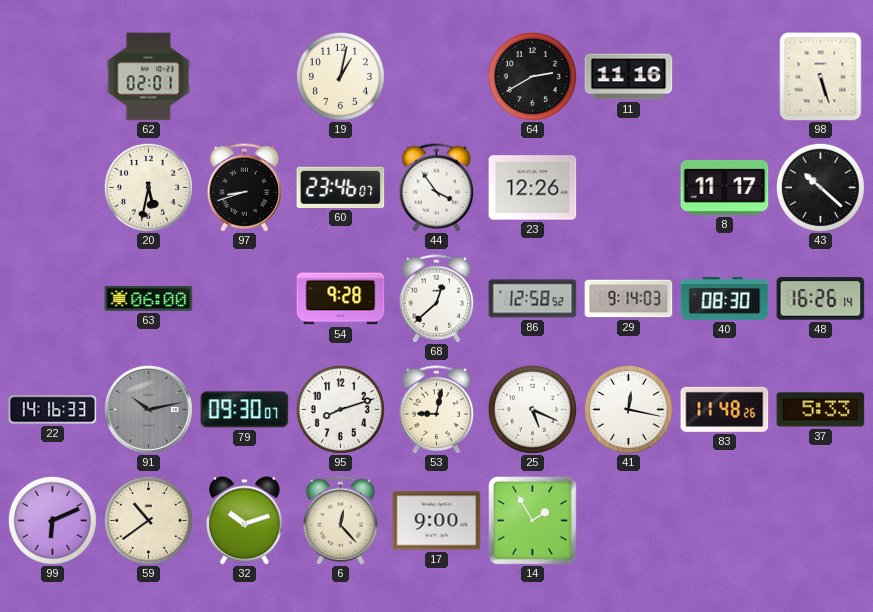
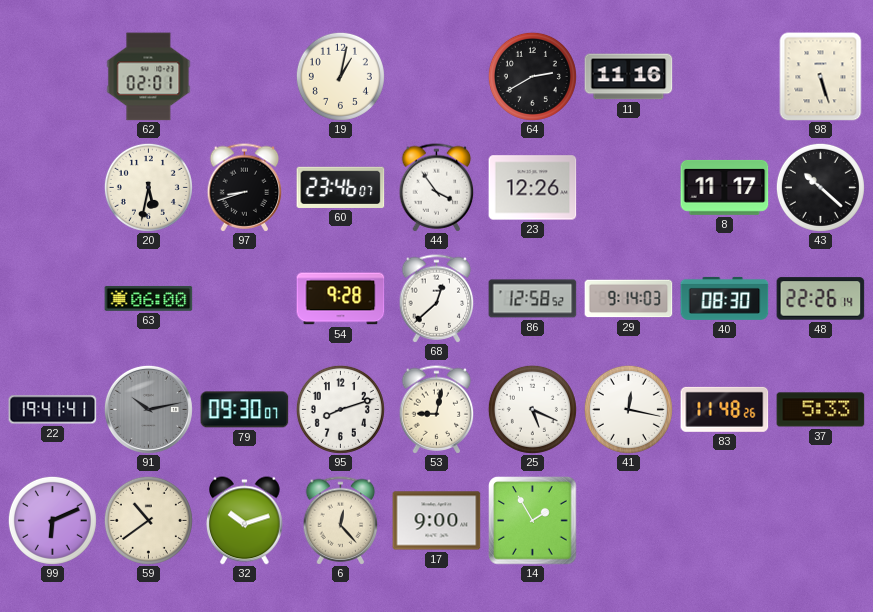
48: 16:26 -> 22:26
22: 14:16 -> 19:41
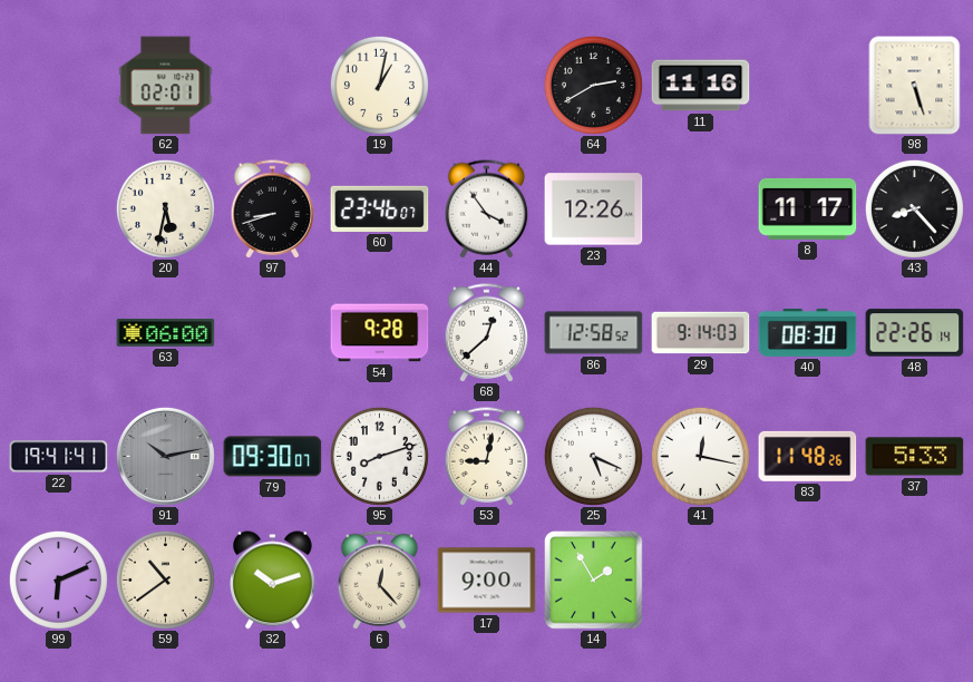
43: 10:22 -> 8:23
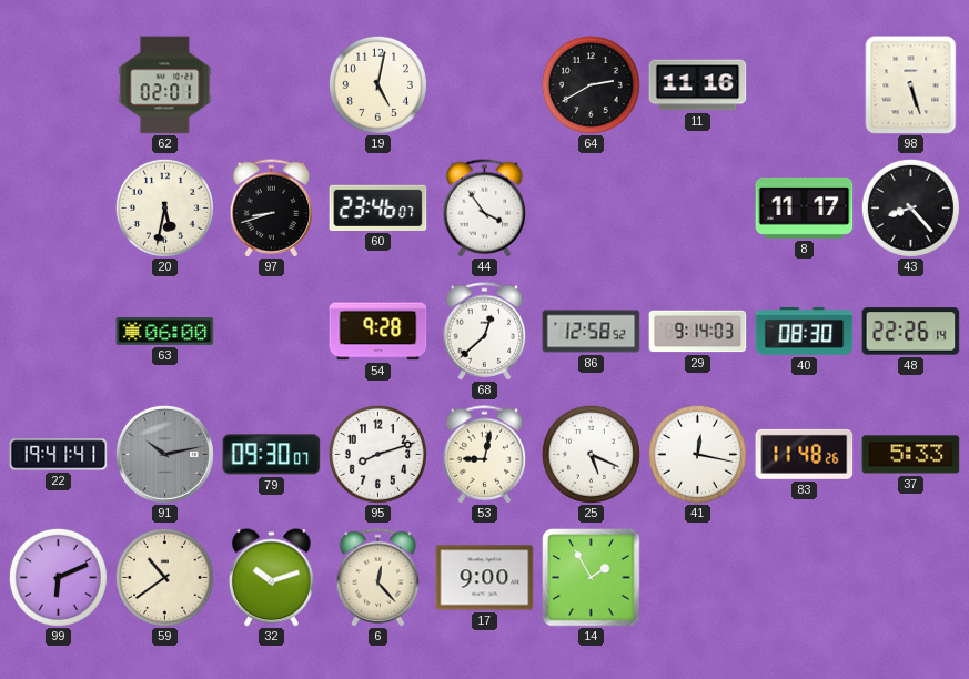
19: 1:02 -> 5:02
23: 12:26 -> none
